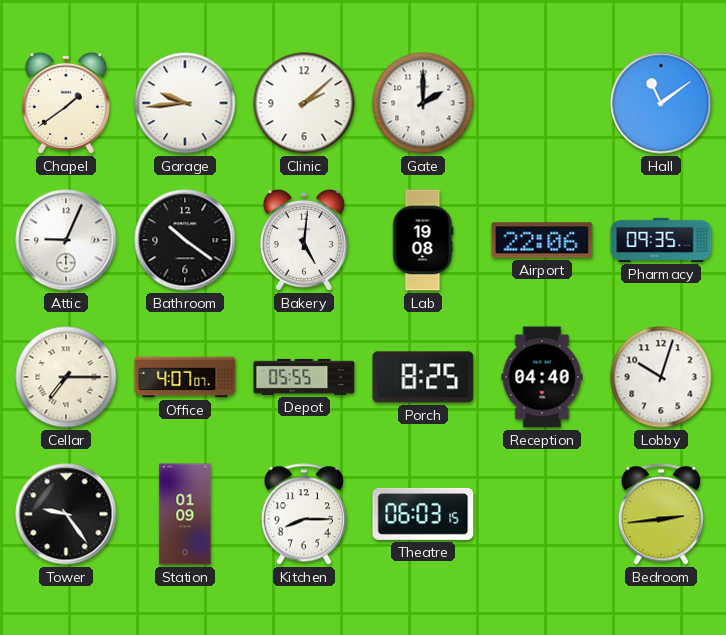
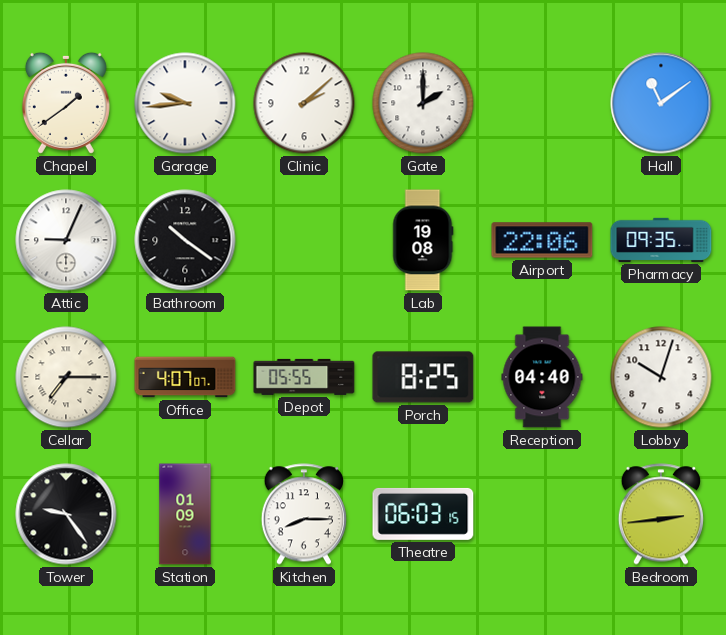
Bakery: 5:01 -> none
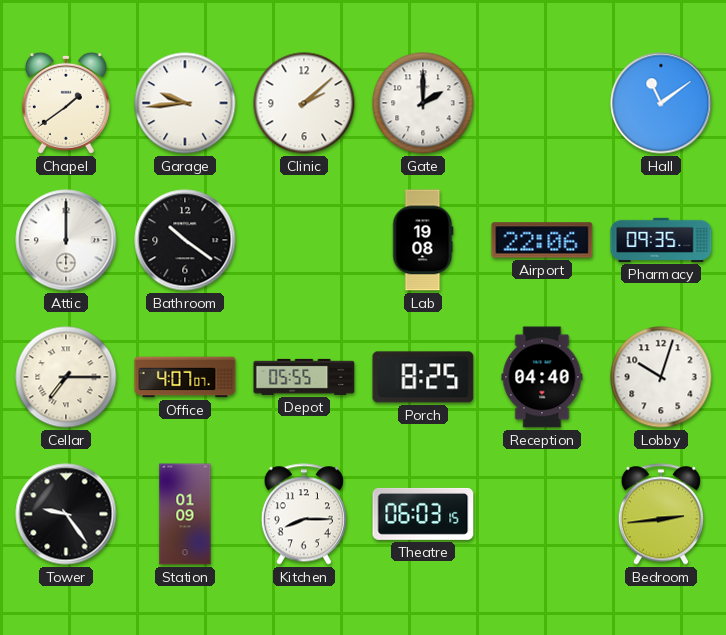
Attic: 9:04 -> 12:00
